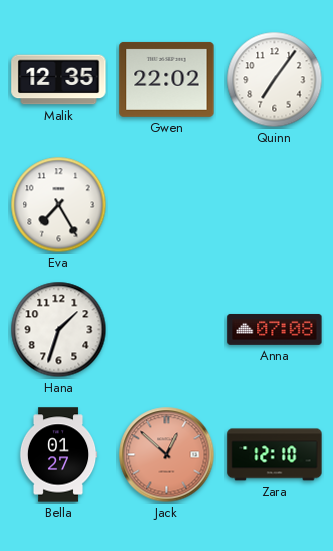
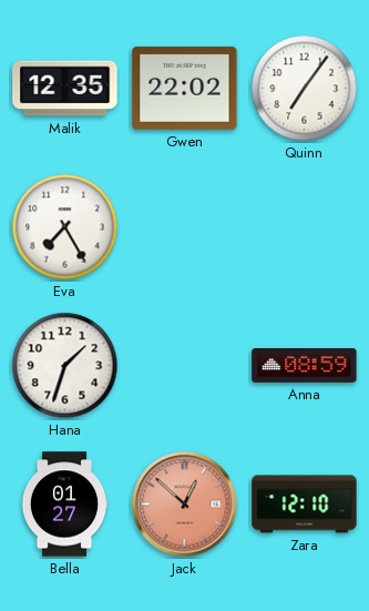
Anna: 07:08 -> 08:59
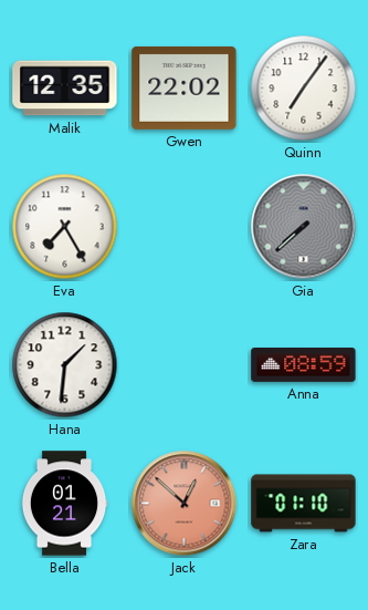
Gia: none -> 7:38
Hana: 1:33 -> 1:31
Bella: 01:27 -> 01:21
Zara: 12:10 -> 01:10
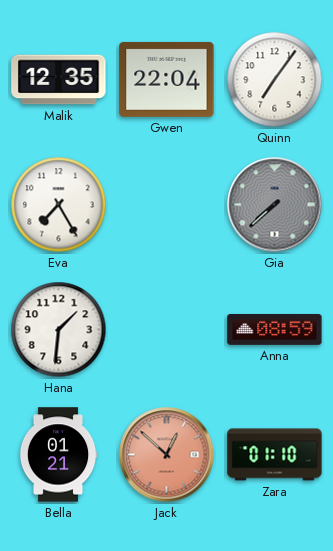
Gwen: 22:02 -> 22:04
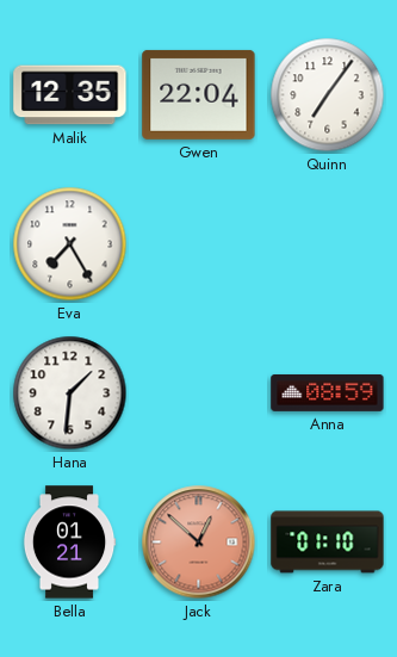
Gia: 7:38 -> none
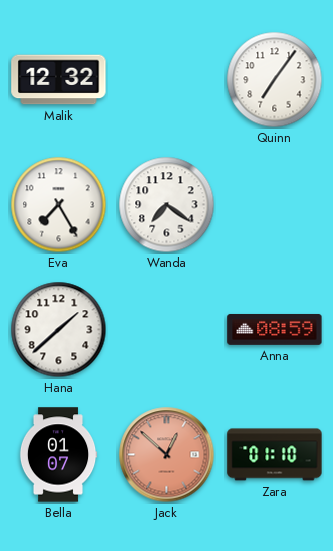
Malik: 12:35 -> 12:32
Gwen: 22:04 -> none
Wanda: none -> 7:21
Hana: 1:31 -> 1:38
Bella: 01:21 -> 01:07
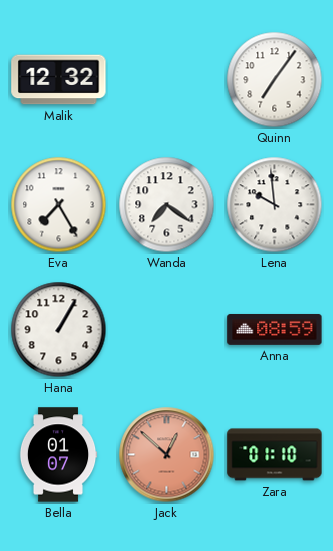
Lena: none -> 9:59
Hana: 1:38 -> 1:05
